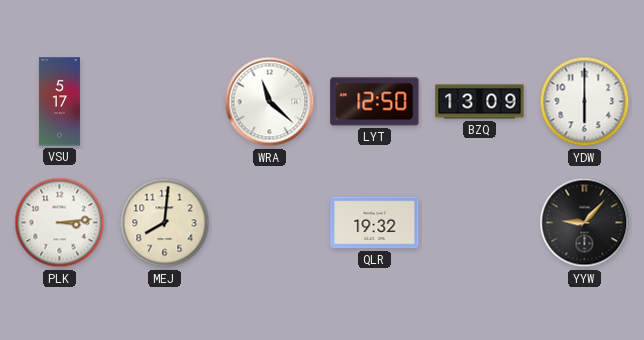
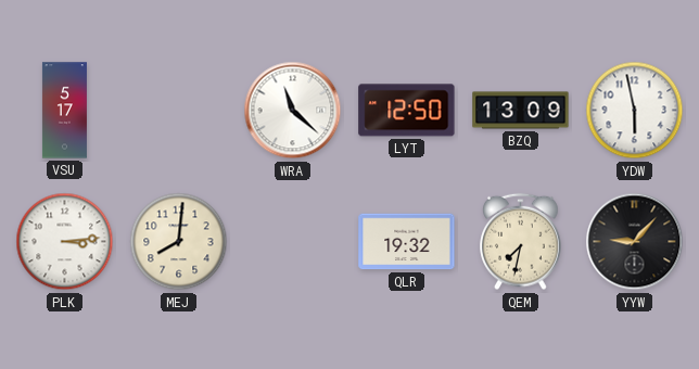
YDW: 6:00 -> 5:58
QEM: none -> 7:32
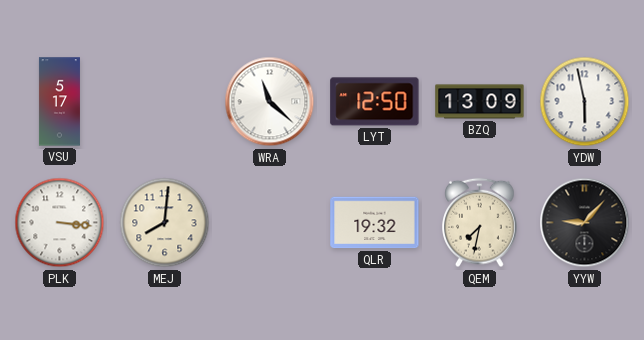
PLK: 3:14 -> 3:16
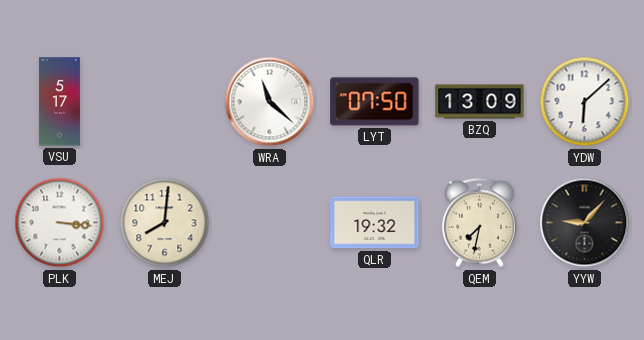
LYT: 12:50 -> 07:50
YDW: 5:58 -> 6:08
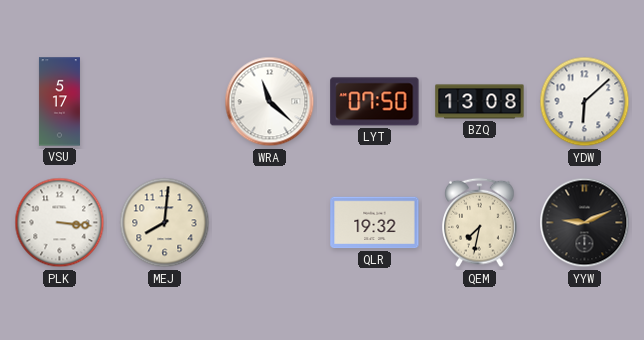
BZQ: 13:09 -> 13:08
YYW: 9:07 -> 9:11
